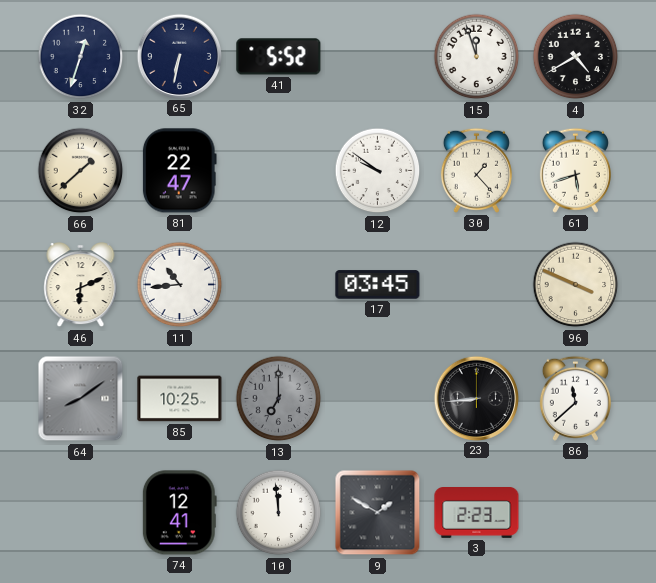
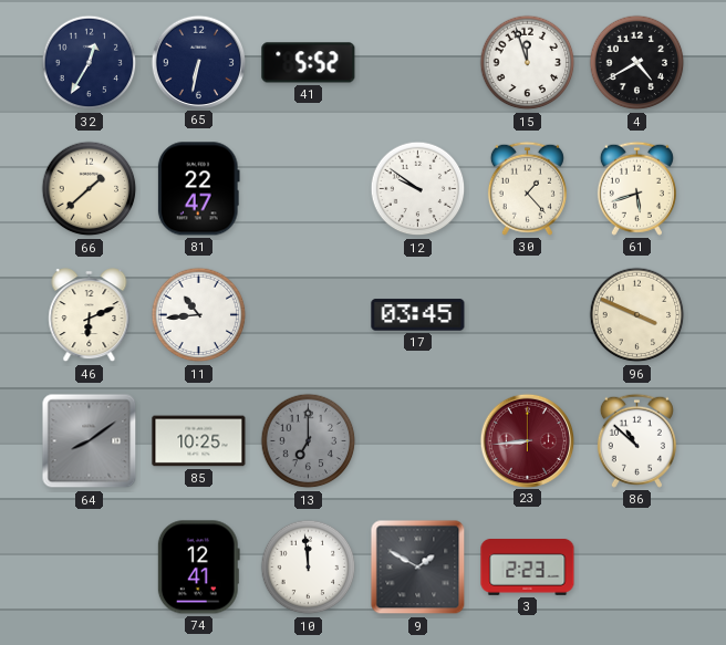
32: 12:33 -> 12:35
23 dial: black -> burgundy
86: 11:38 -> 10:52
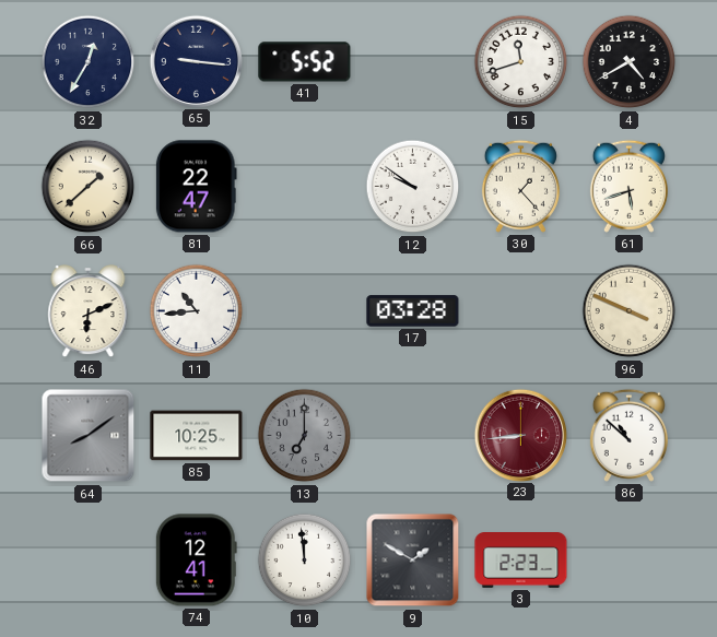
65: 6:32 -> 9:16
15: 11:57 -> 11:42
17: 03:45 -> 03:28
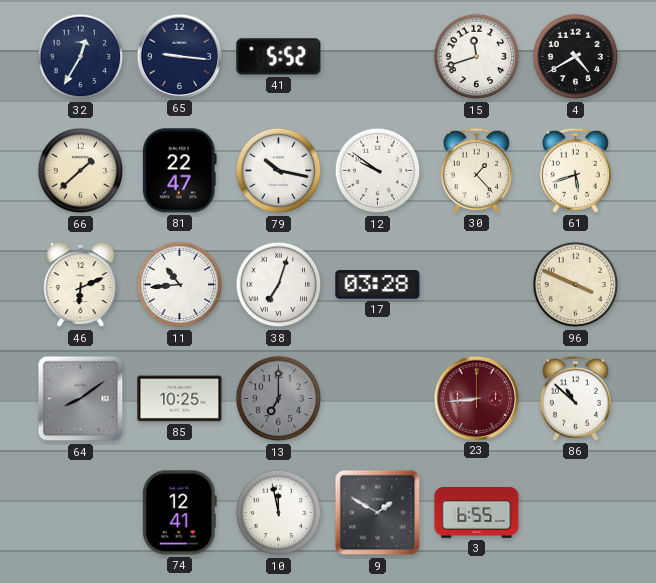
79: none -> 10:17
38: none -> 7:03
10: 11:59 -> 11:58
3: 2:23 -> 6:55
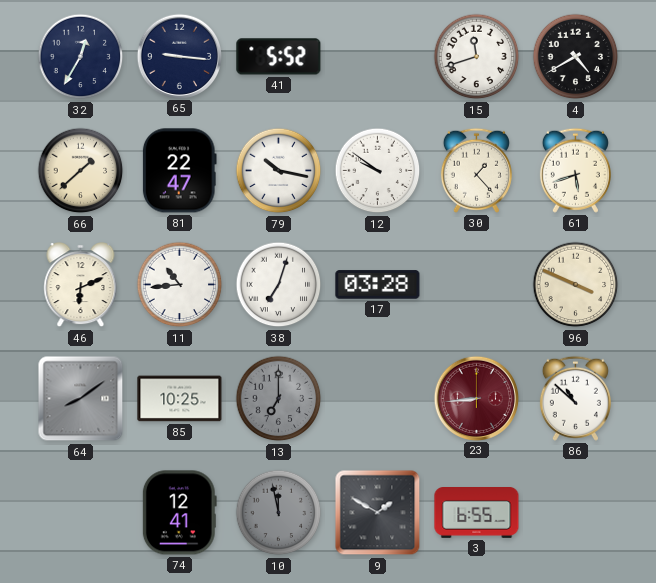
10 dial: white -> grey
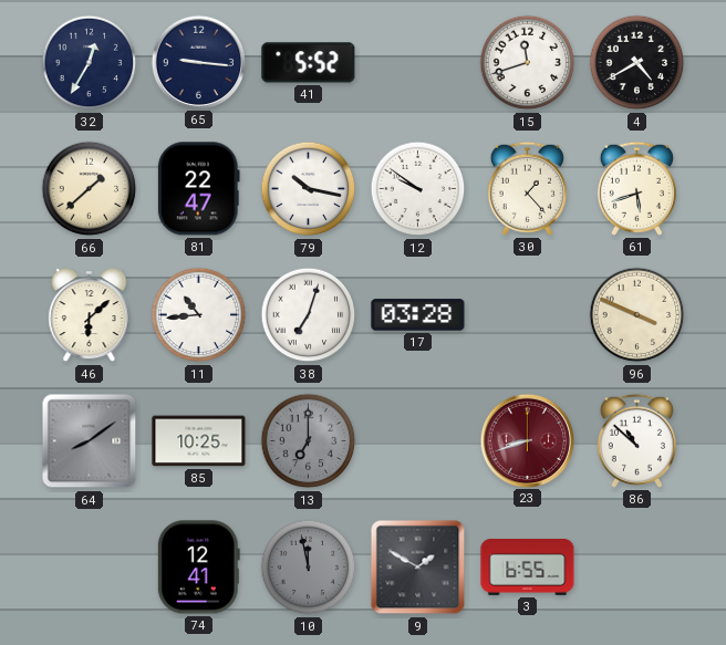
46: 6:11 -> 6:08
23: 8:44 -> 8:42
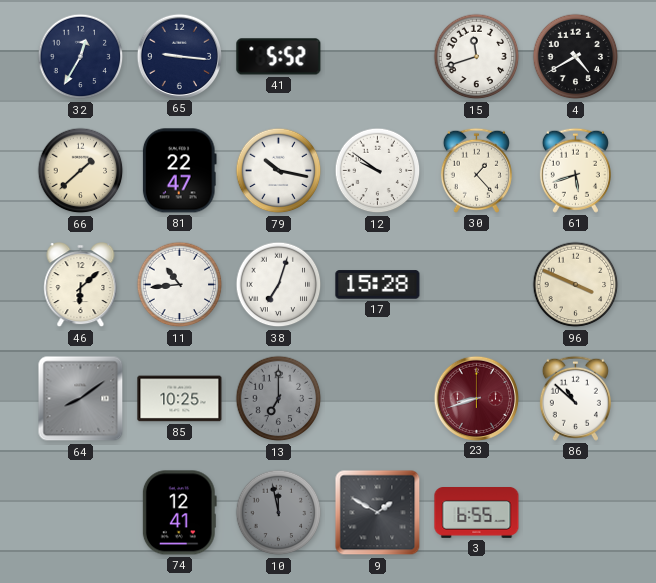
17: 03:28 -> 15:28
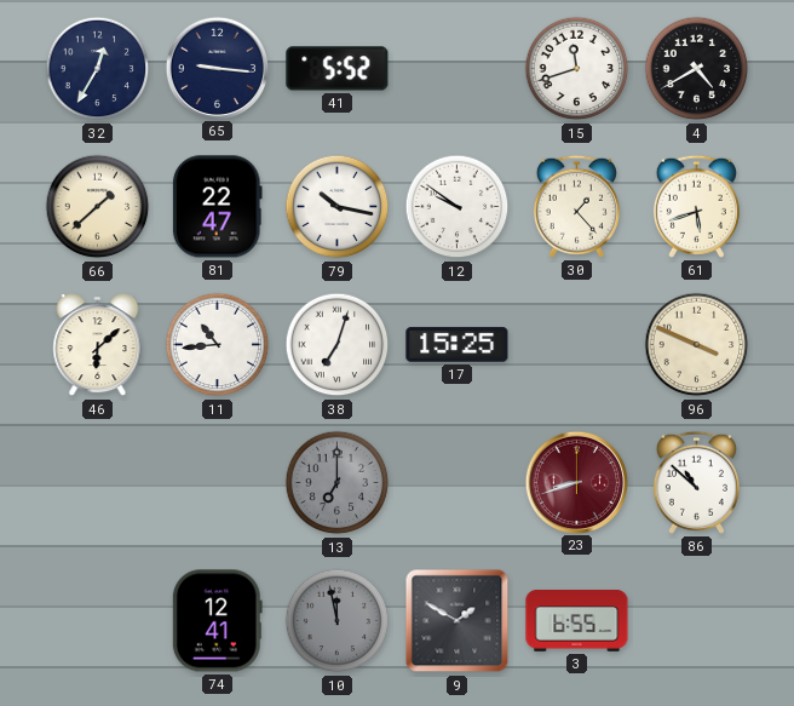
17: 15:28 -> 15:25
64: 8:09 -> none
85: 10:25 -> none
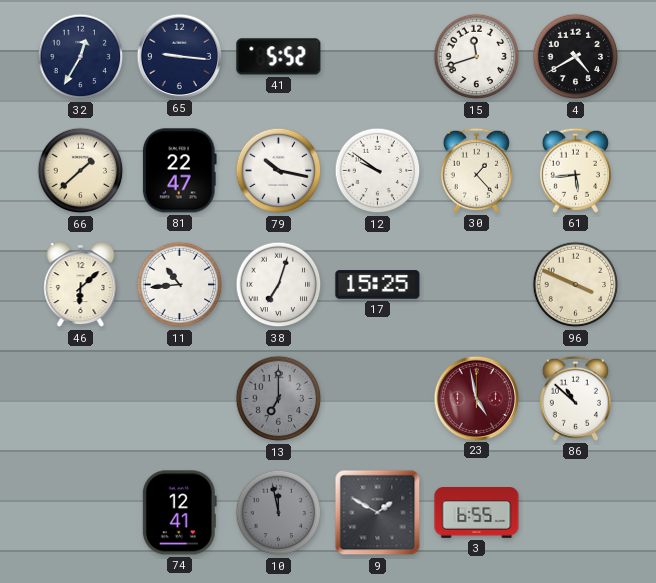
61: 5:42 -> 5:44
23: 8:42 -> 4:58
